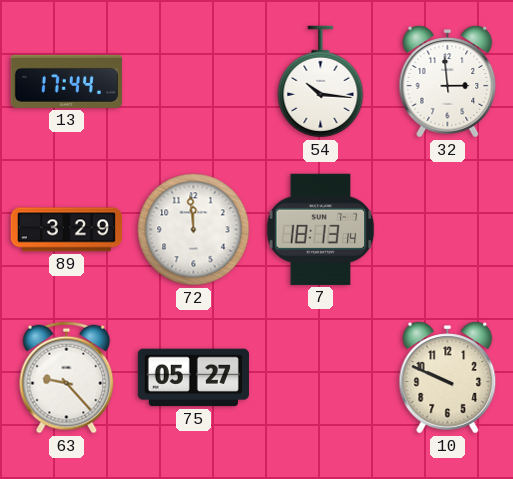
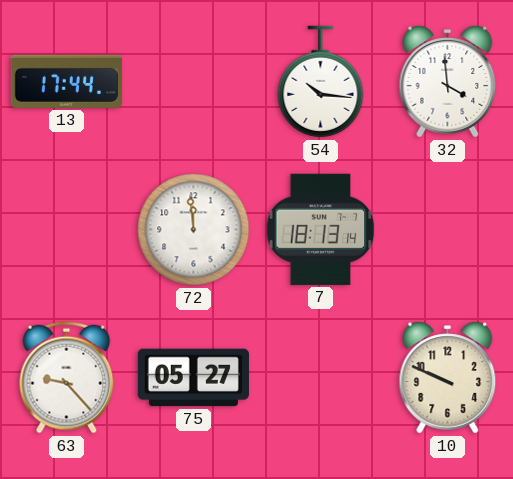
32: 2:59 -> 3:59
89: 3:29 -> none
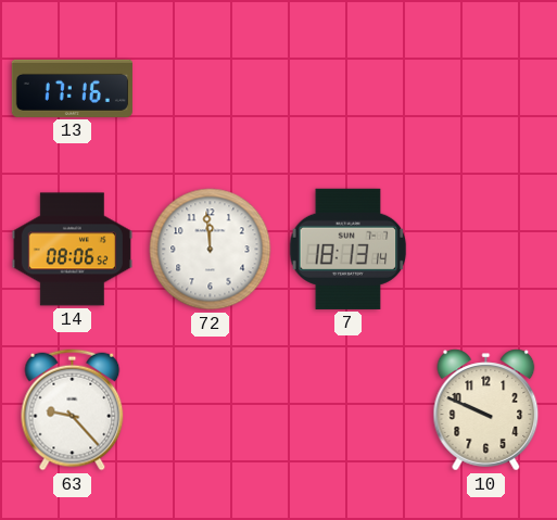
13: 17:44 -> 17:16
54: 10:16 -> none
32: 3:59 -> none
14: none -> 08:06
75: 05:27 -> none
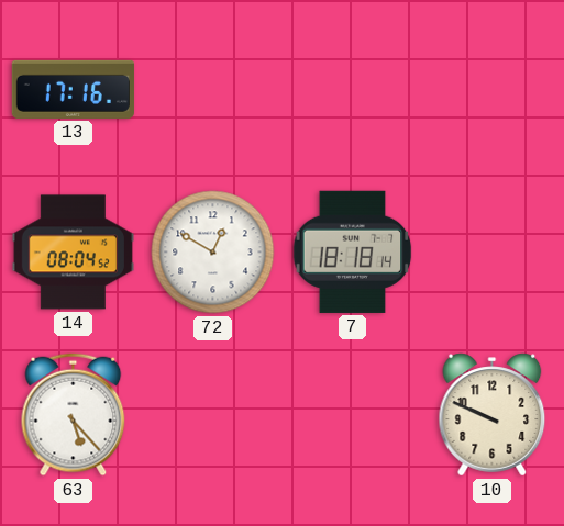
14: 08:06 -> 08:04
72: 11:59 -> 12:50
7: 18:13 -> 18:18
63: 9:23 -> 5:23
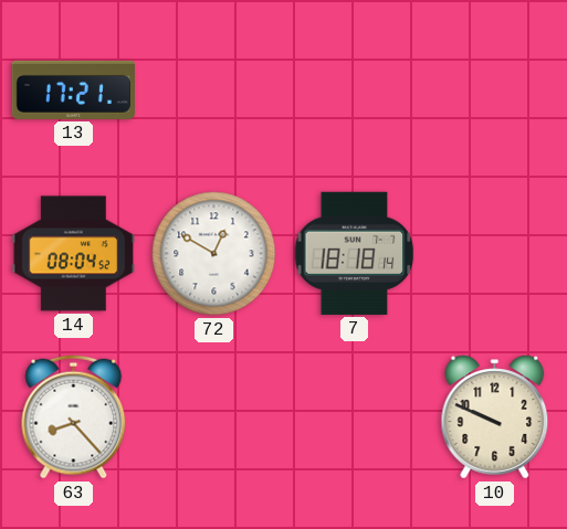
13: 17:16 -> 17:21
63: 5:23 -> 8:23
